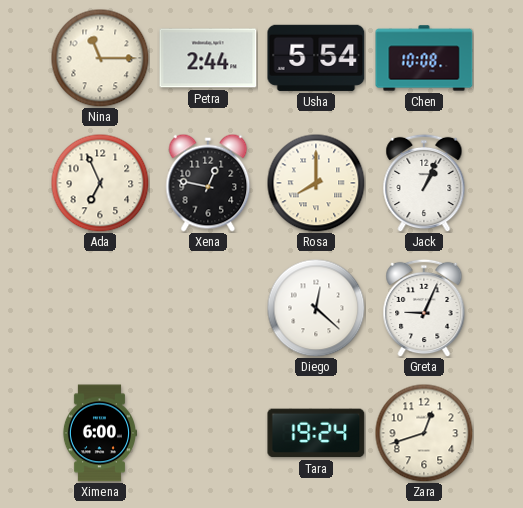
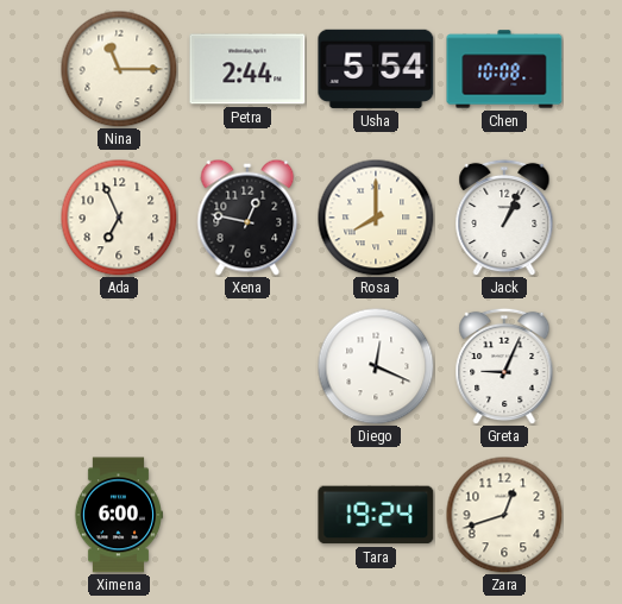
Diego: 12:22 -> 12:19
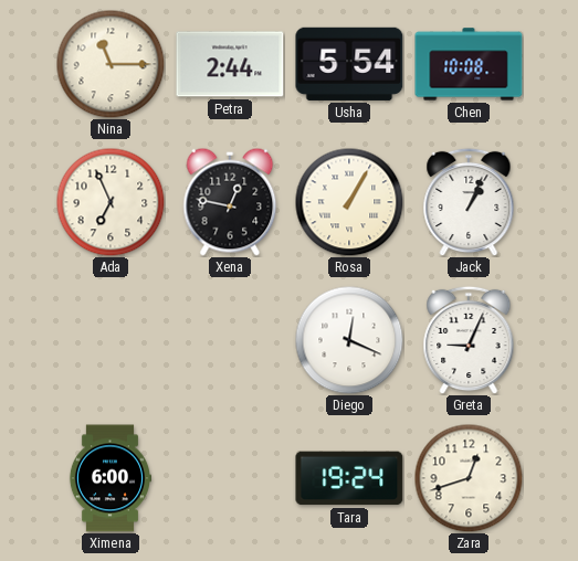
Rosa: 8:00 -> 1:05
